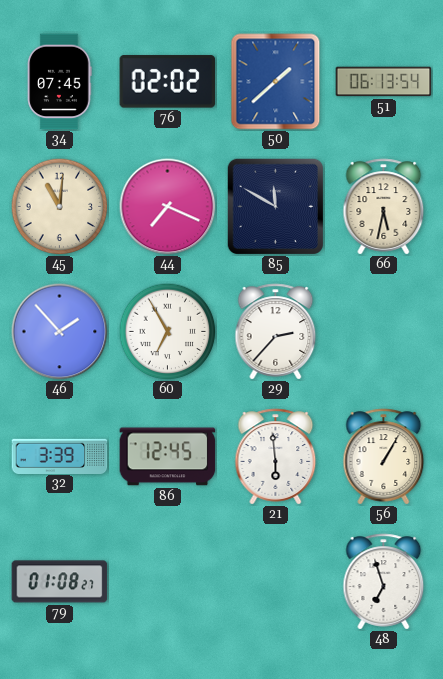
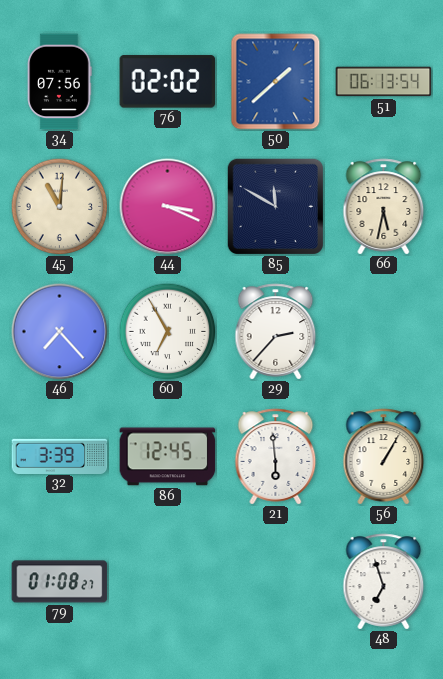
34: 07:45 -> 07:56
44: 7:19 -> 3:19
46: 1:53 -> 7:23
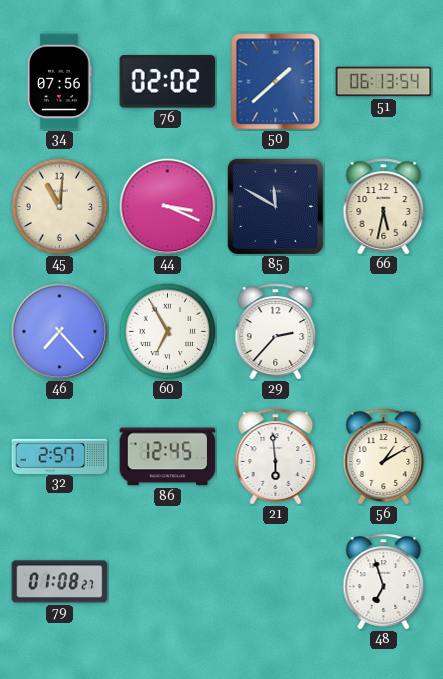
32: 3:39 -> 2:57
56: 1:05 -> 1:10
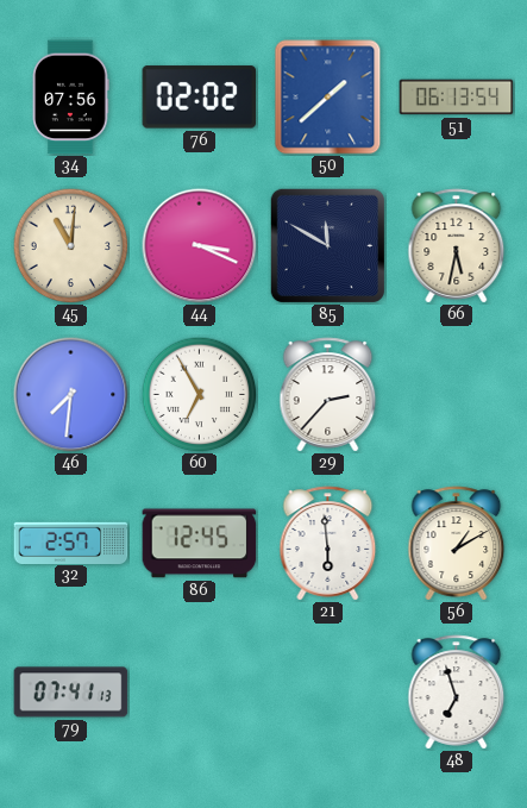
46: 7:23 -> 7:31
79: 01:08 -> 07:41
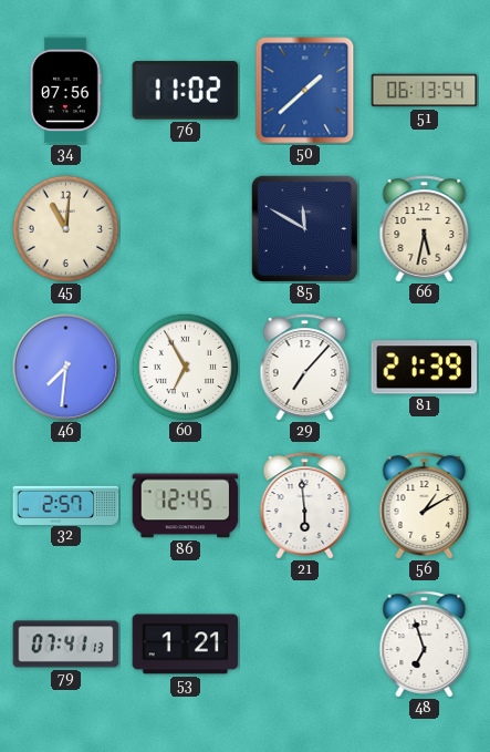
76: 02:02 -> 11:02
44: 3:19 -> none
29: 2:37 -> 7:07
81: none -> 21:39
53: none -> 1:21
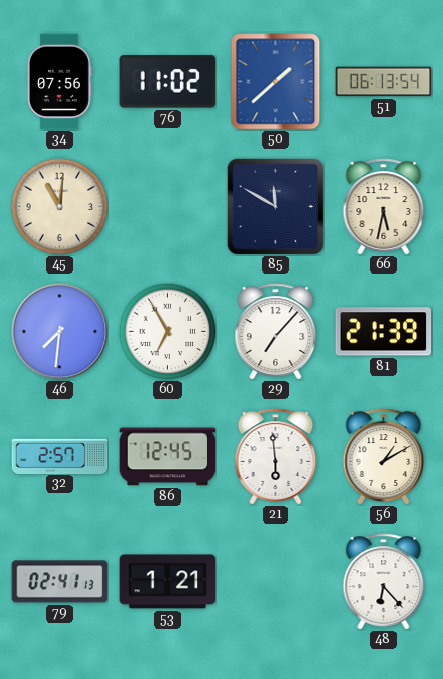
79: 07:41 -> 02:41
48: 6:57 -> 6:23
